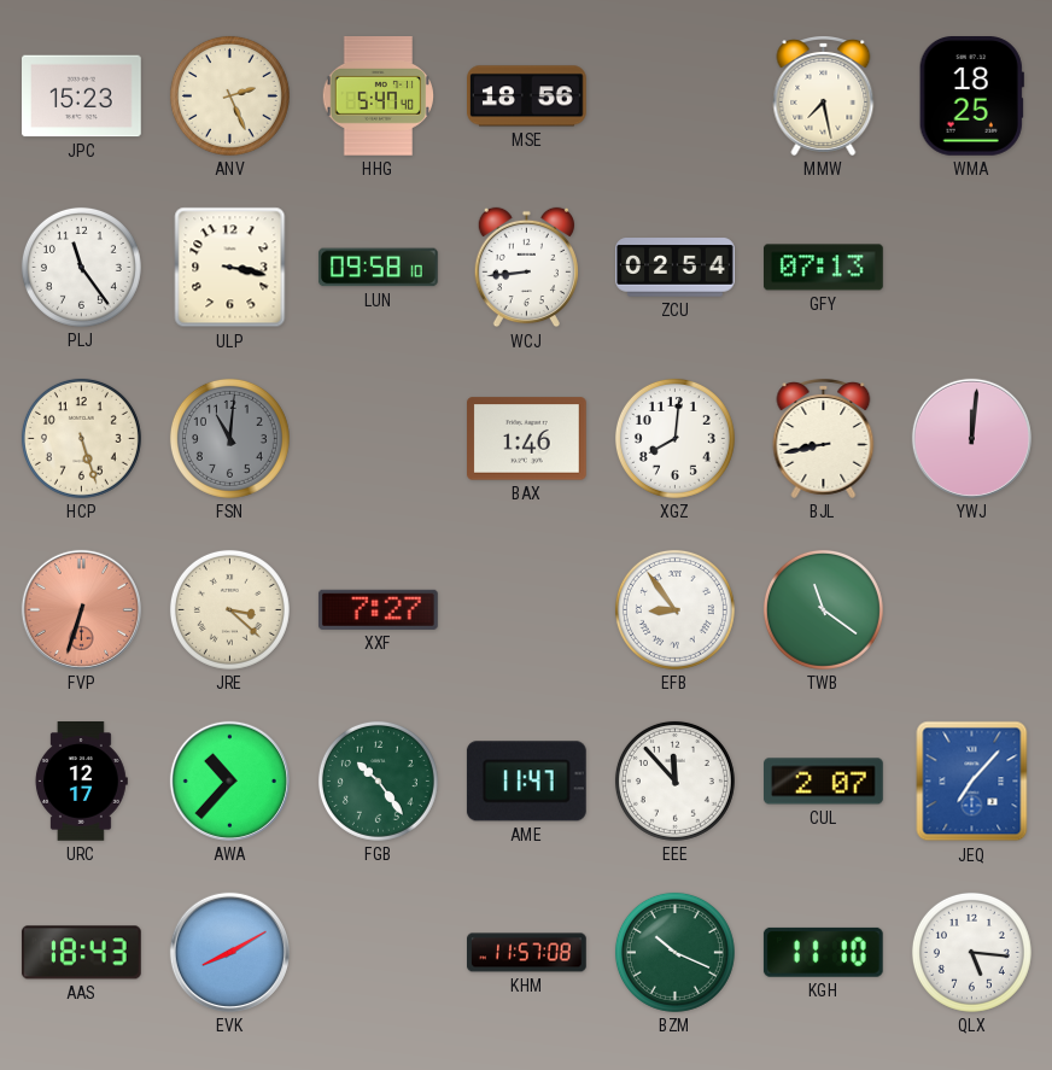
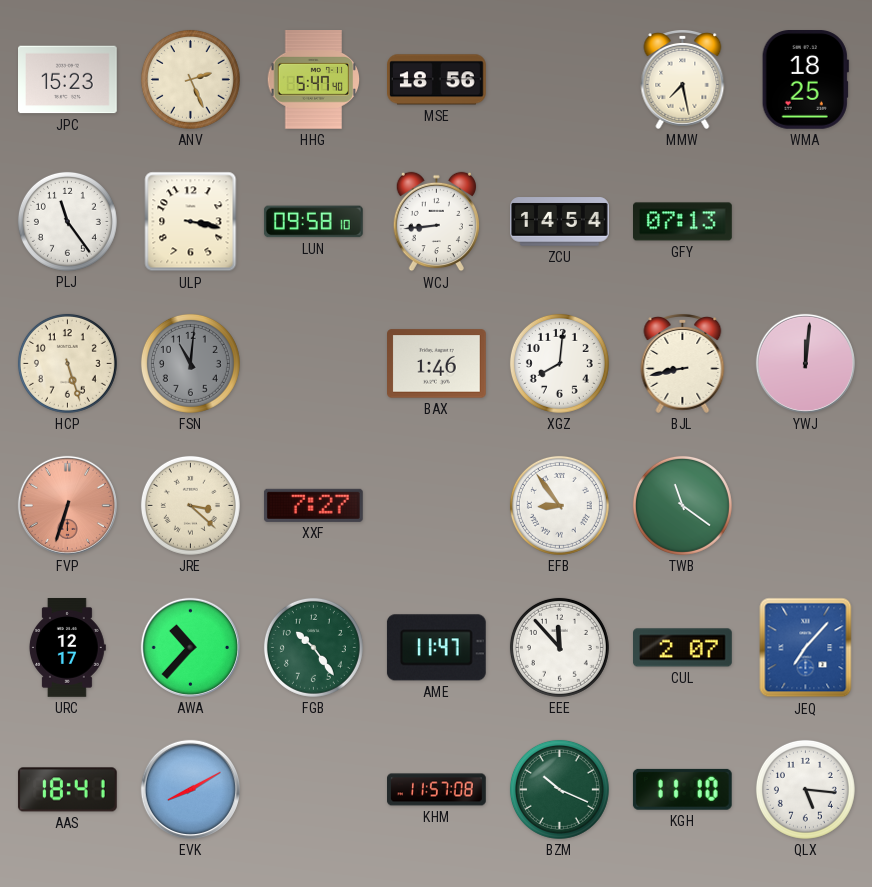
ZCU: 02:54 -> 14:54
AAS: 18:43 -> 18:41
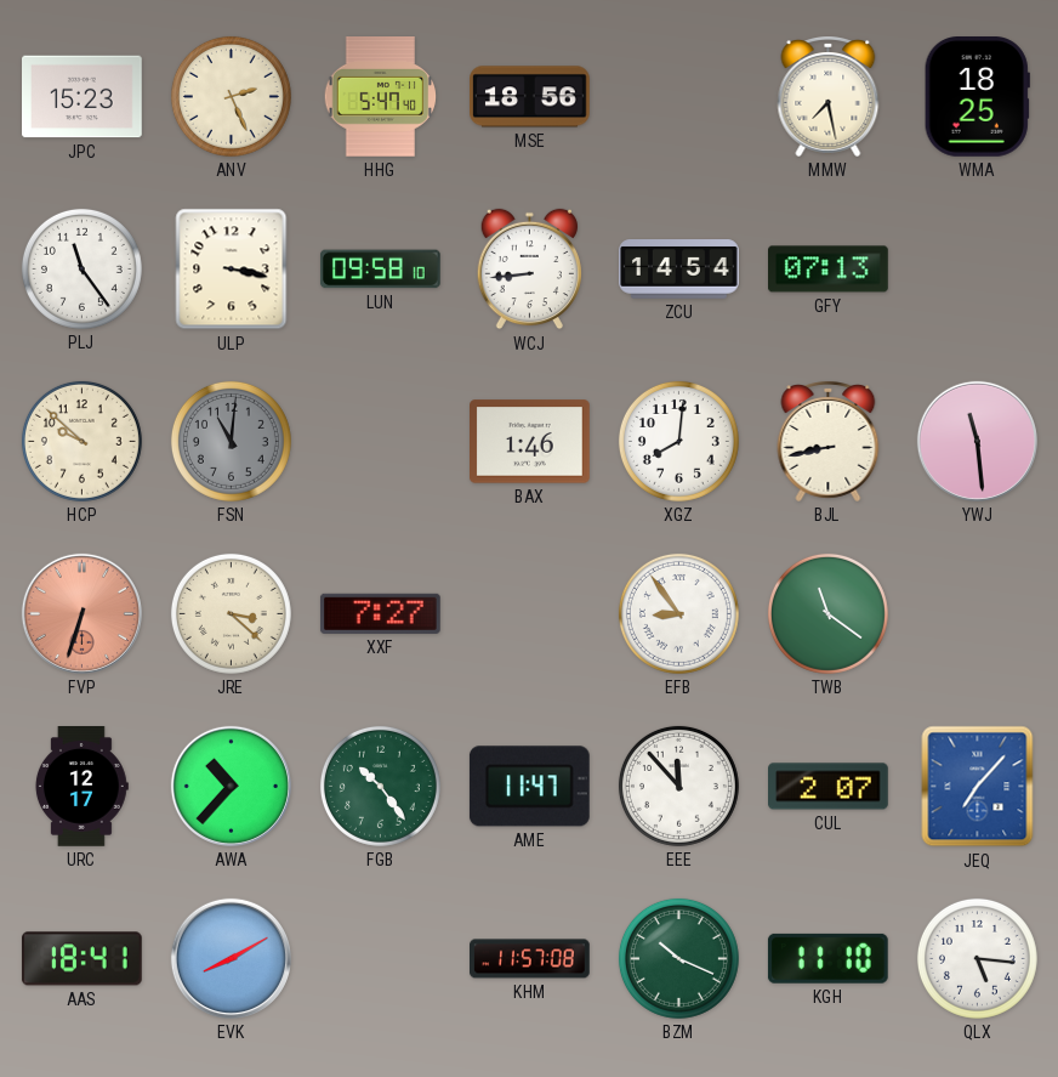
HCP: 5:27 -> 9:52
YWJ: 12:01 -> 11:29
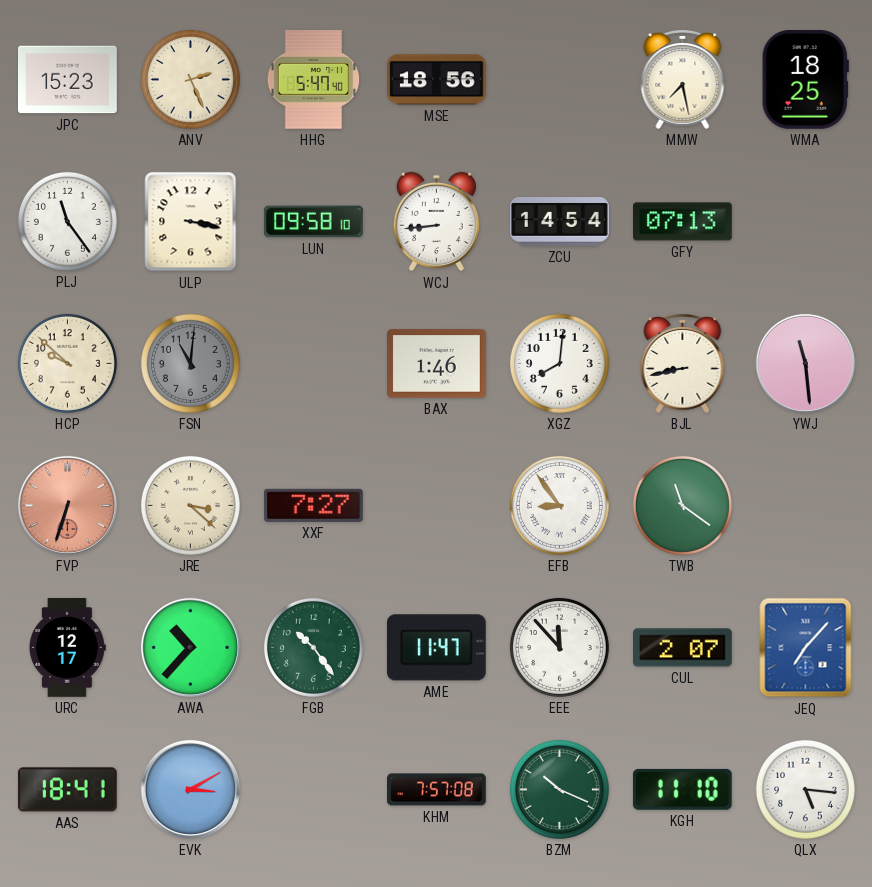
EVK: 8:10 -> 3:10
KHM: 11:57 -> 7:57
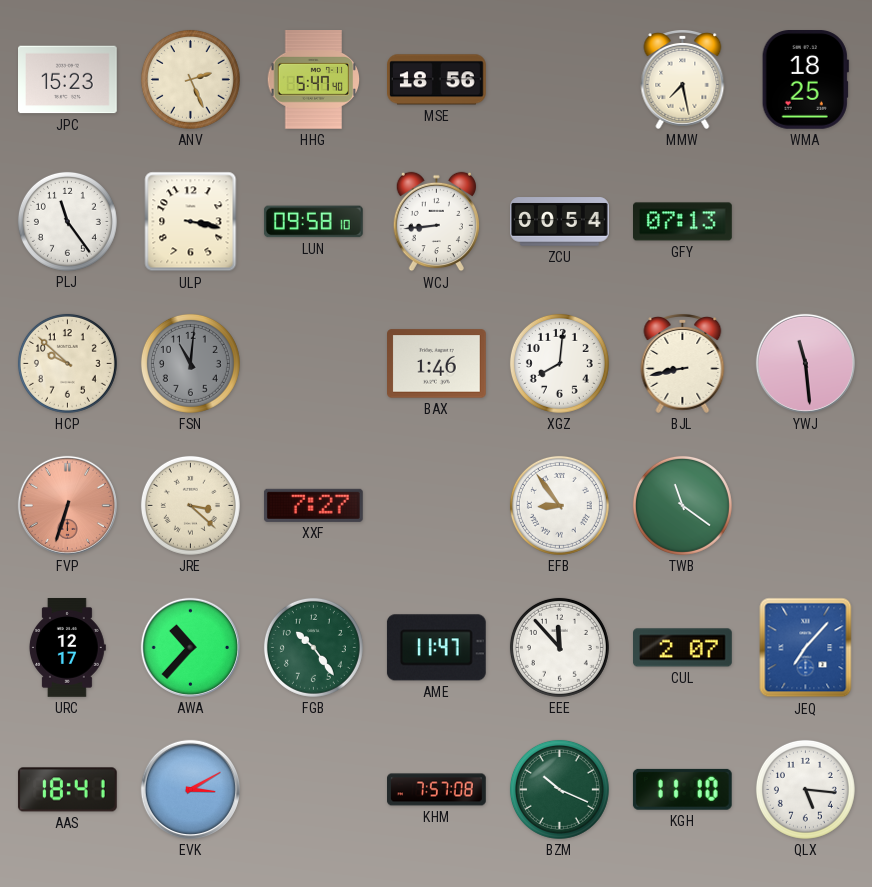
ZCU: 14:54 -> 00:54
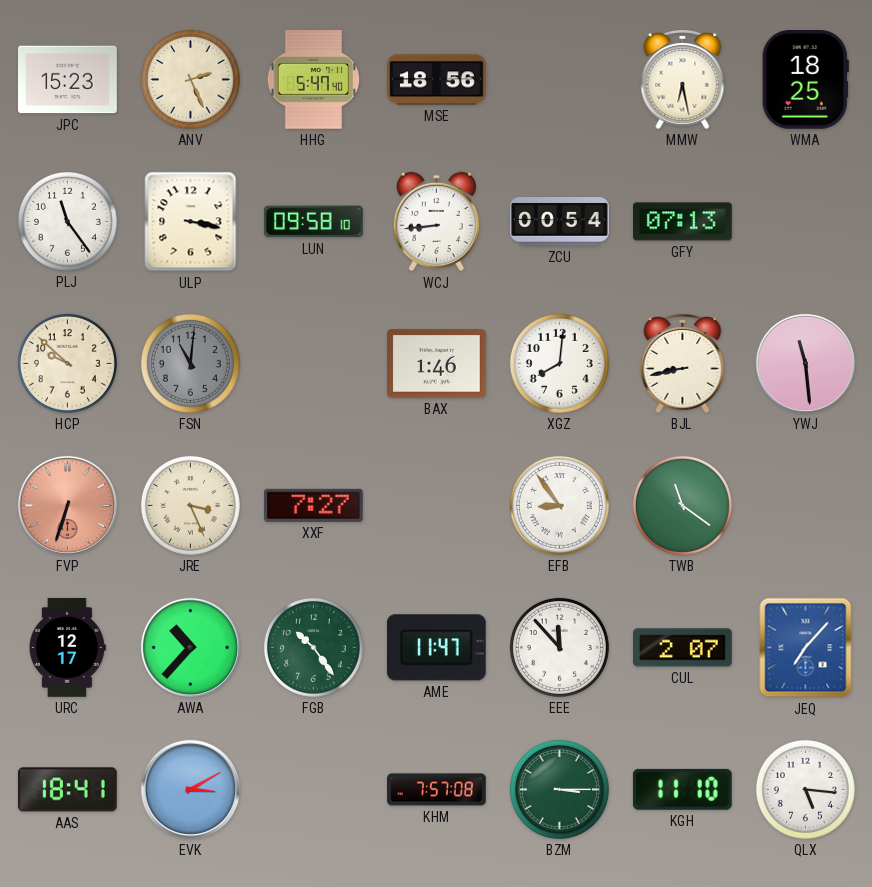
MMW: 7:28 -> 6:28
JRE: 3:22 -> 3:26
BZM: 10:19 -> 3:15
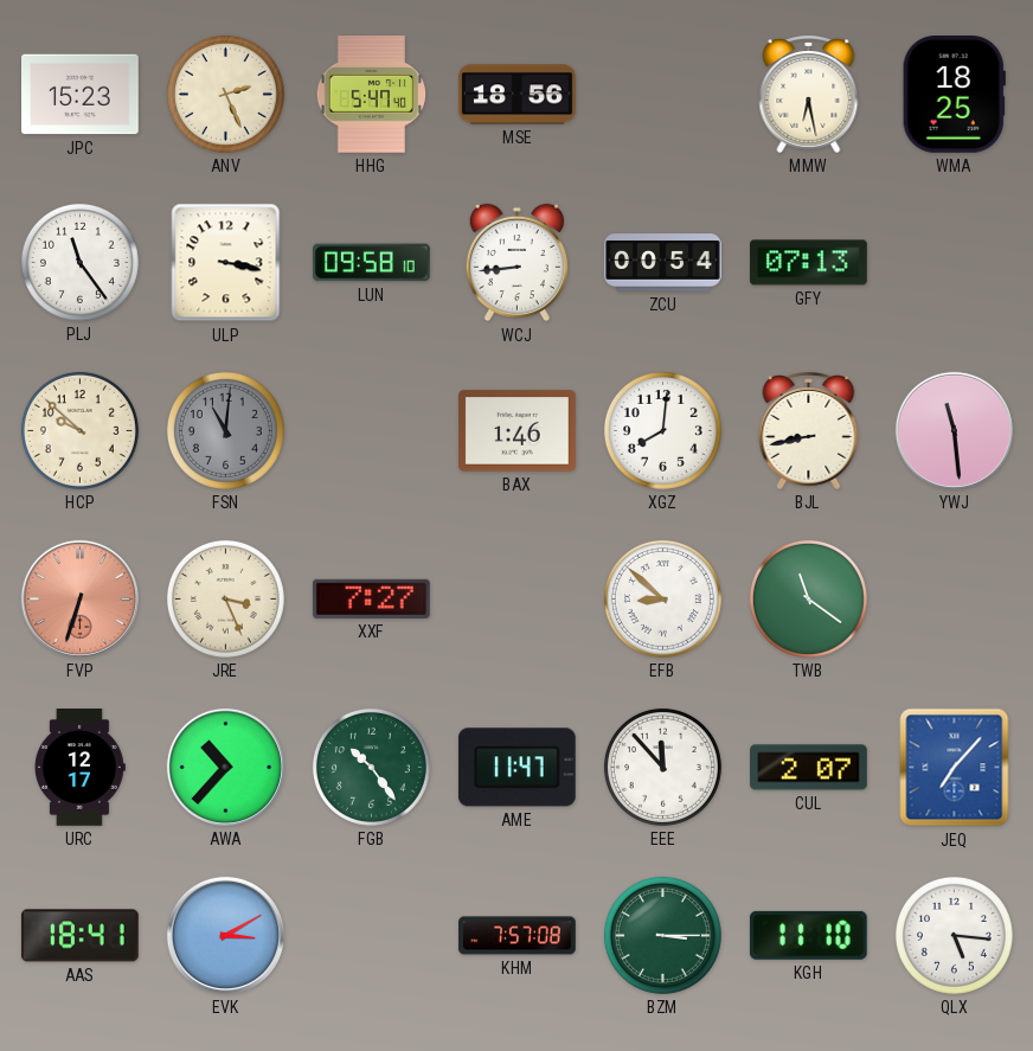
EFB: 8:54 -> 8:52
